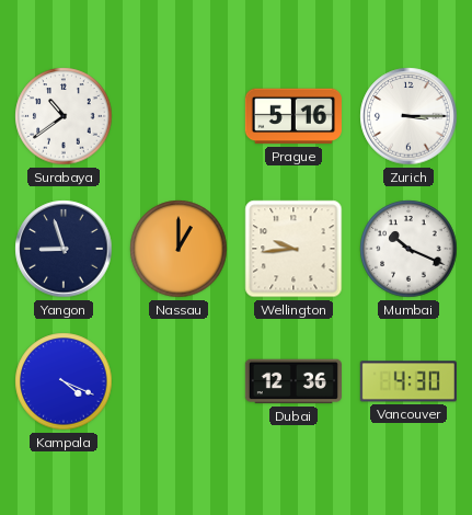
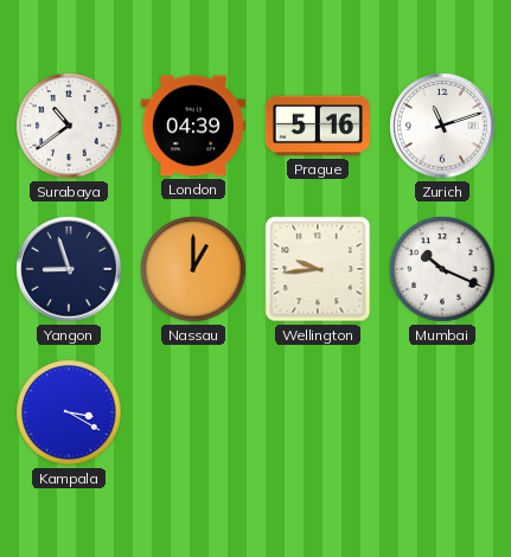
London: none -> 04:39
Zurich: 3:15 -> 11:12
Kampala: 4:19 -> 3:20
Dubai: 12:36 -> none
Vancouver: 4:30 -> none
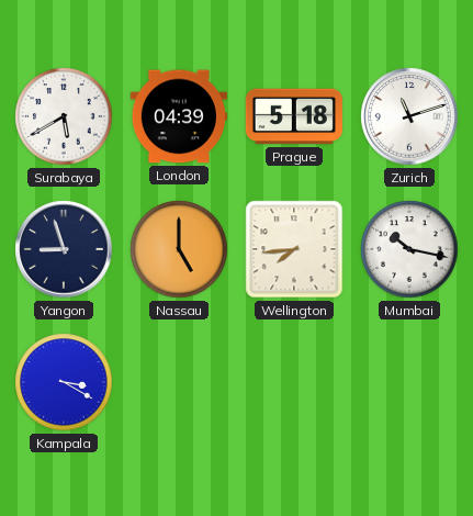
Surabaya: 10:39 -> 5:40
Prague: 5:16 -> 5:18
Nassau: 1:00 -> 5:00
Wellington: 9:44 -> 7:44
Mumbai: 10:19 -> 10:17
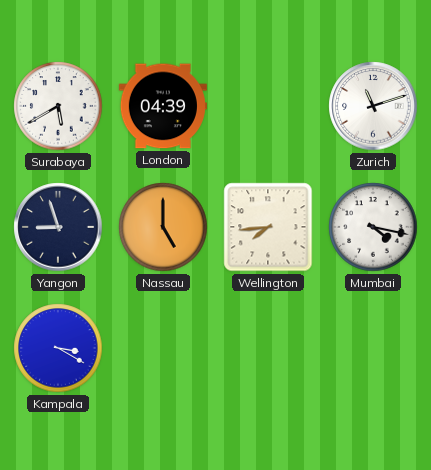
Prague: 5:18 -> none
Mumbai: 10:17 -> 4:17
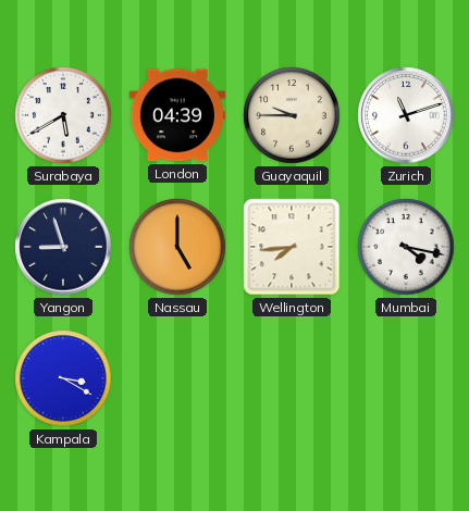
Guayaquil: none -> 9:45
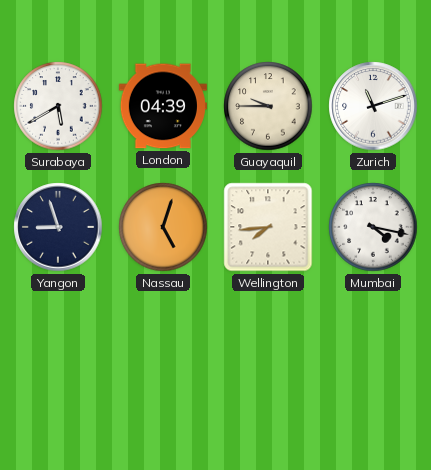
Nassau: 5:00 -> 5:03
Kampala: 3:20 -> none
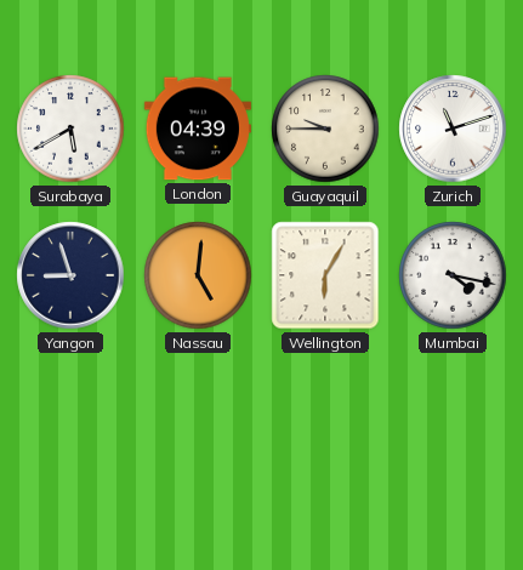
Nassau: 5:03 -> 5:01
Wellington: 7:44 -> 6:05
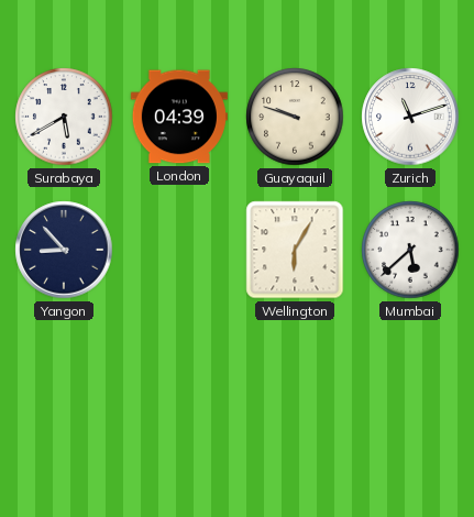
Guayaquil: 9:45 -> 9:48
Yangon: 8:57 -> 8:53
Nassau: 5:01 -> none
Mumbai: 4:17 -> 5:38
